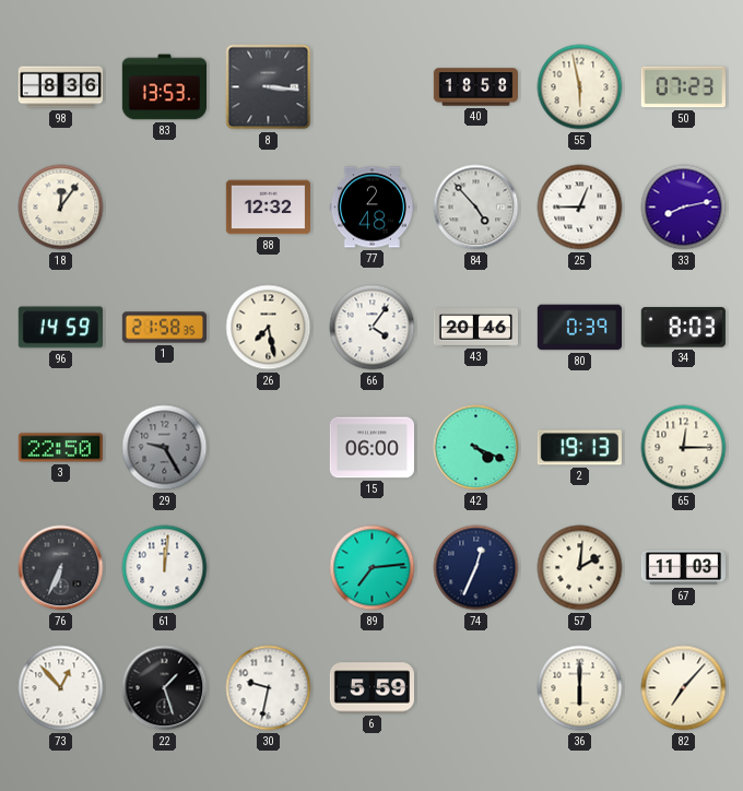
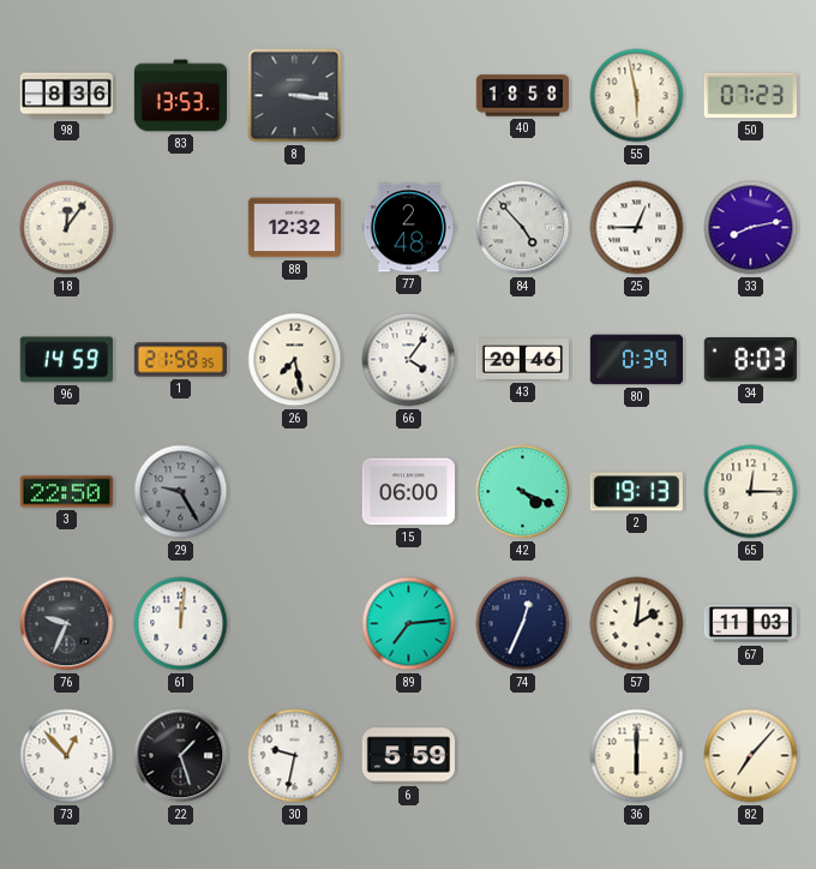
76: 6:34 -> 9:34
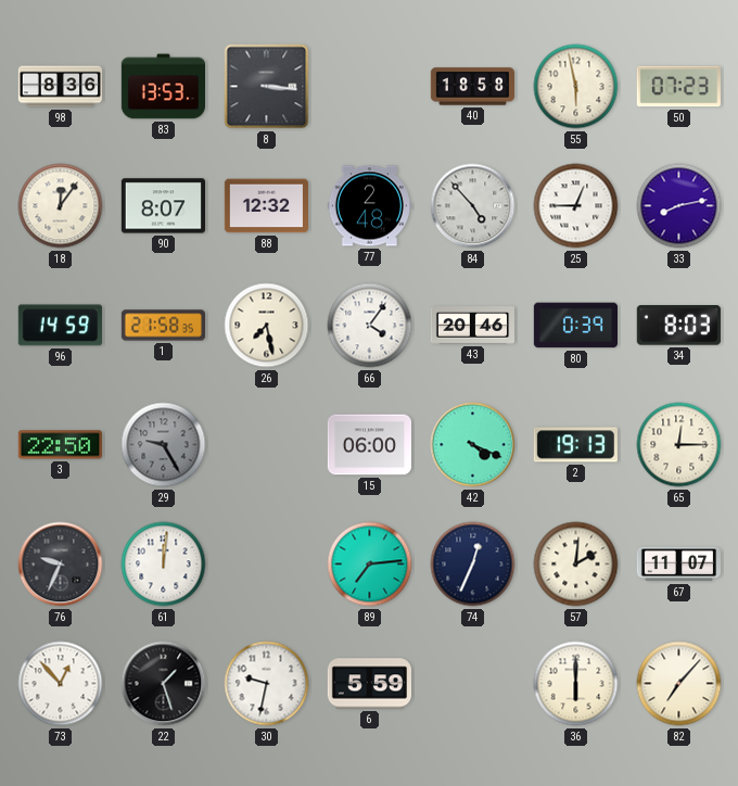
90: none -> 8:07
67: 11:03 -> 11:07
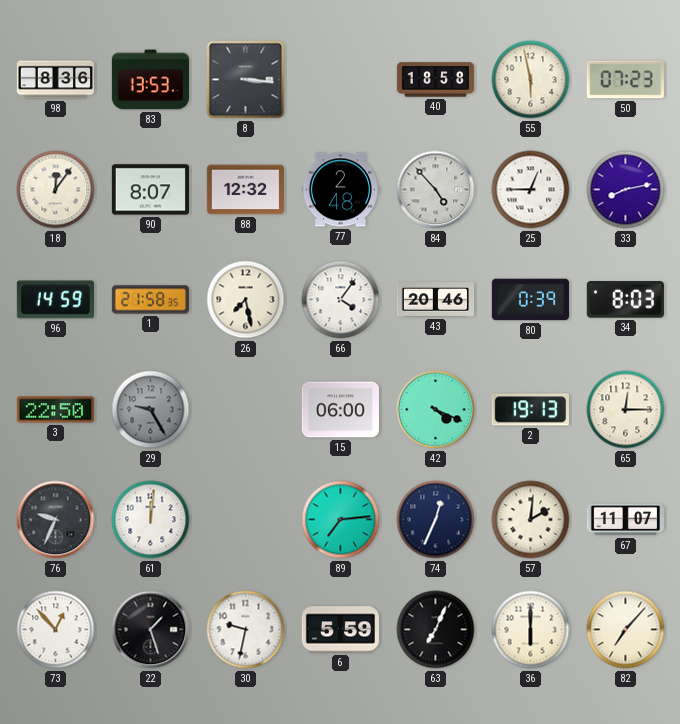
63: none -> 7:04
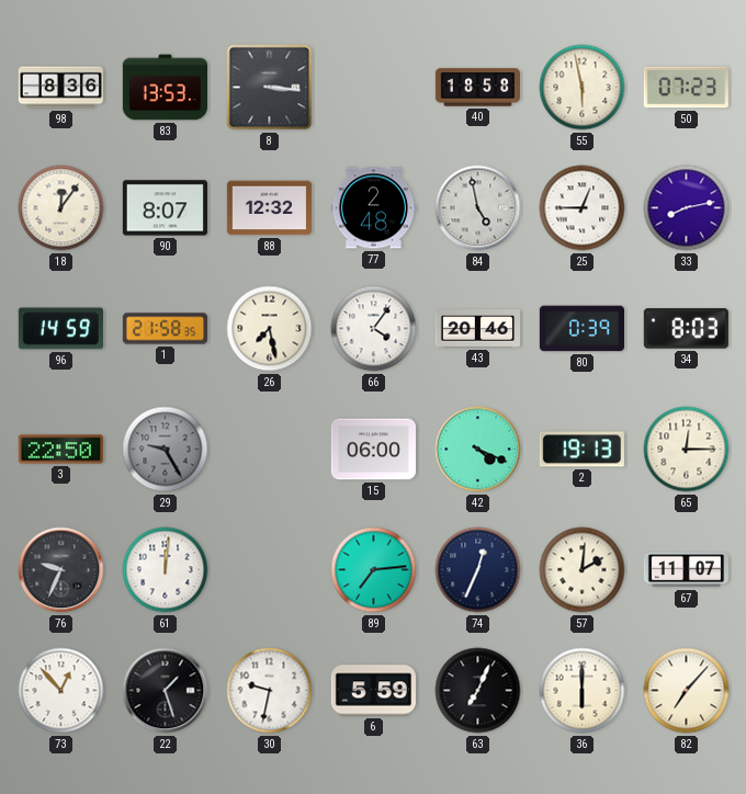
84: 4:53 -> 4:58
